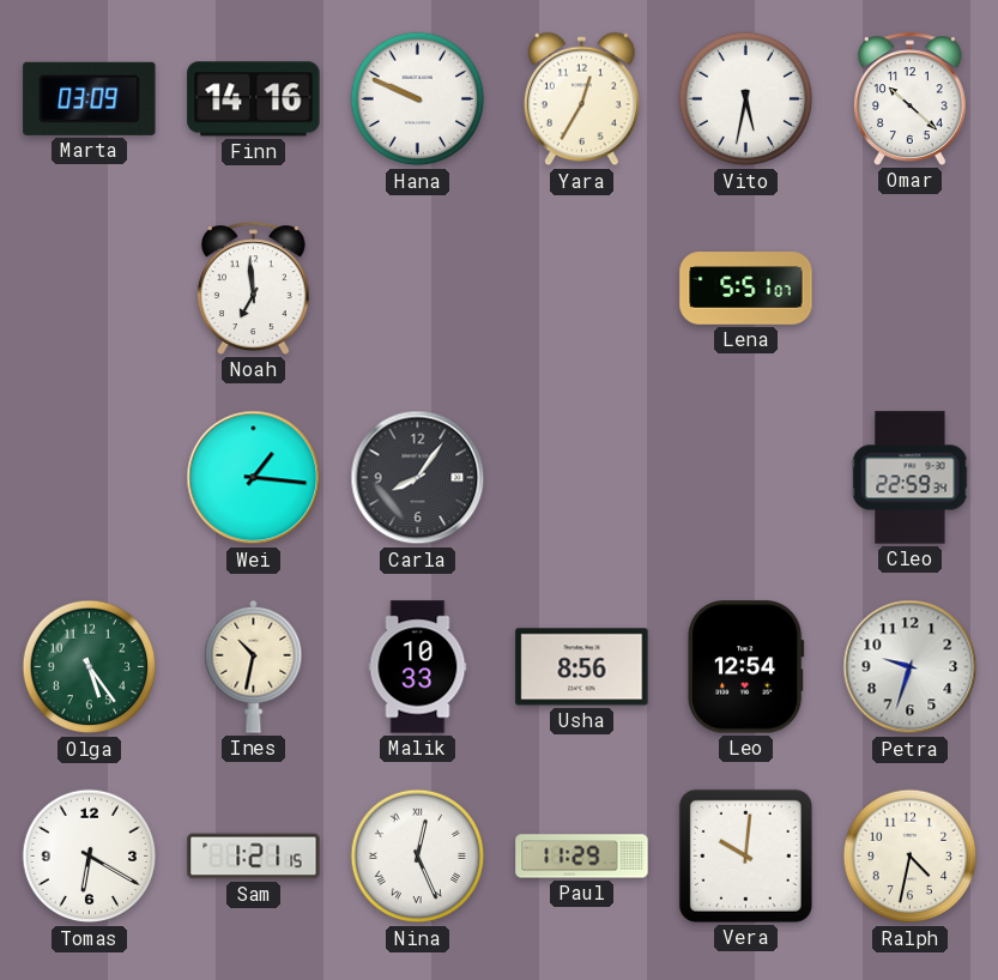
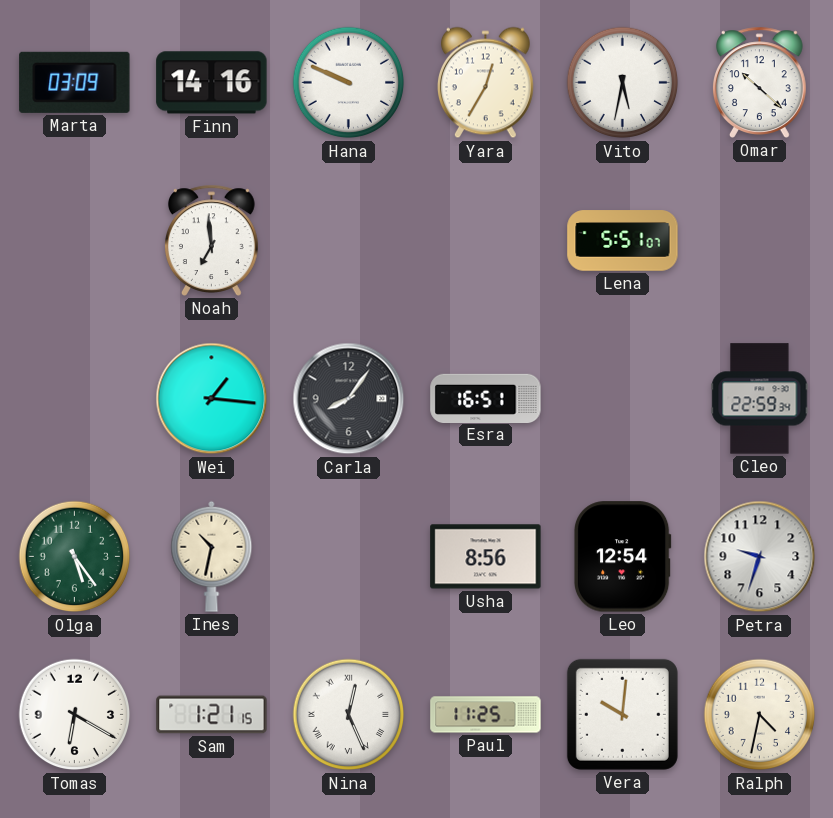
Esra: none -> 16:51
Malik: 10:33 -> none
Paul: 11:29 -> 11:25
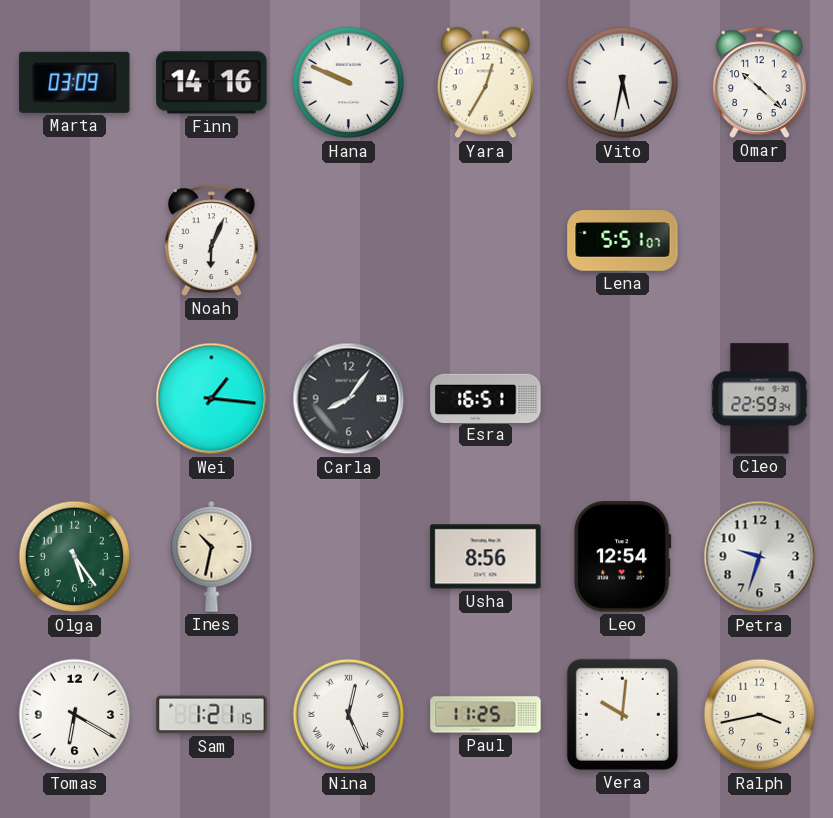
Noah: 6:59 -> 6:04
Ralph: 4:32 -> 3:43
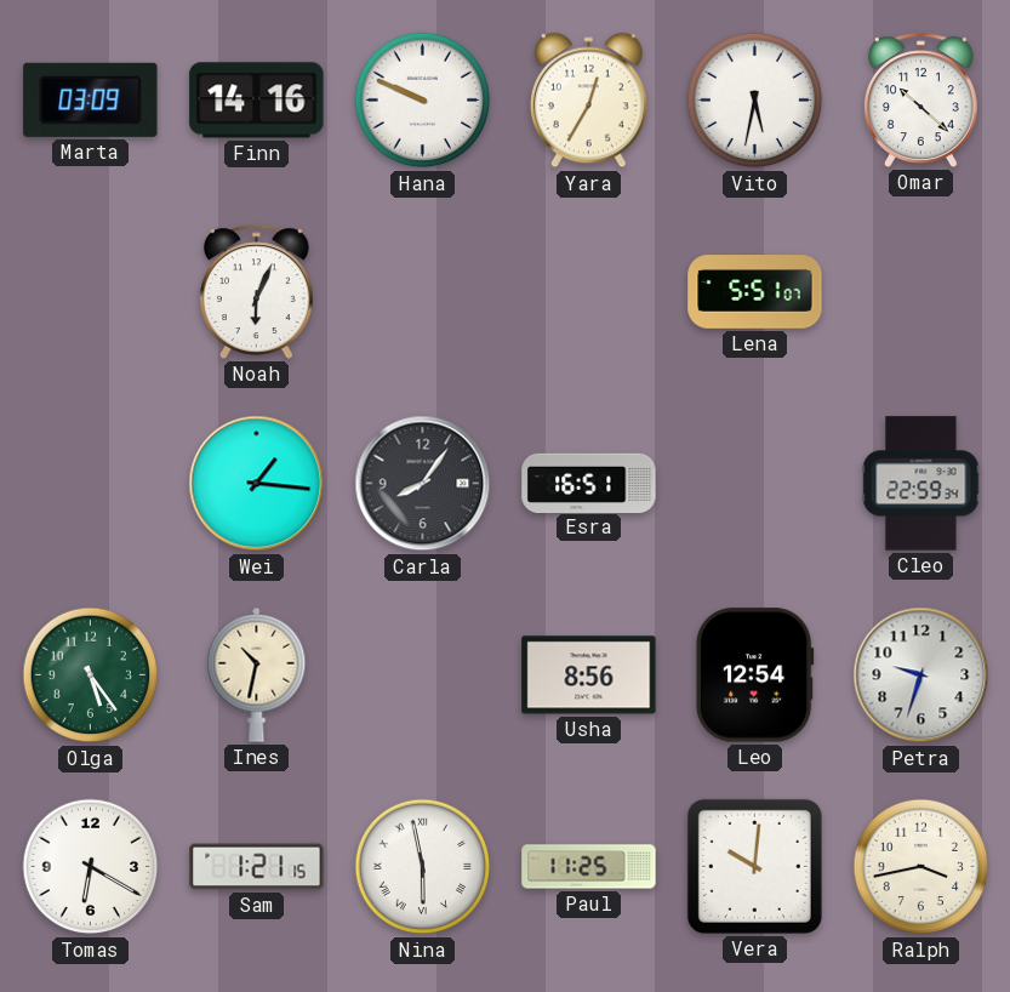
Nina: 12:26 -> 5:58
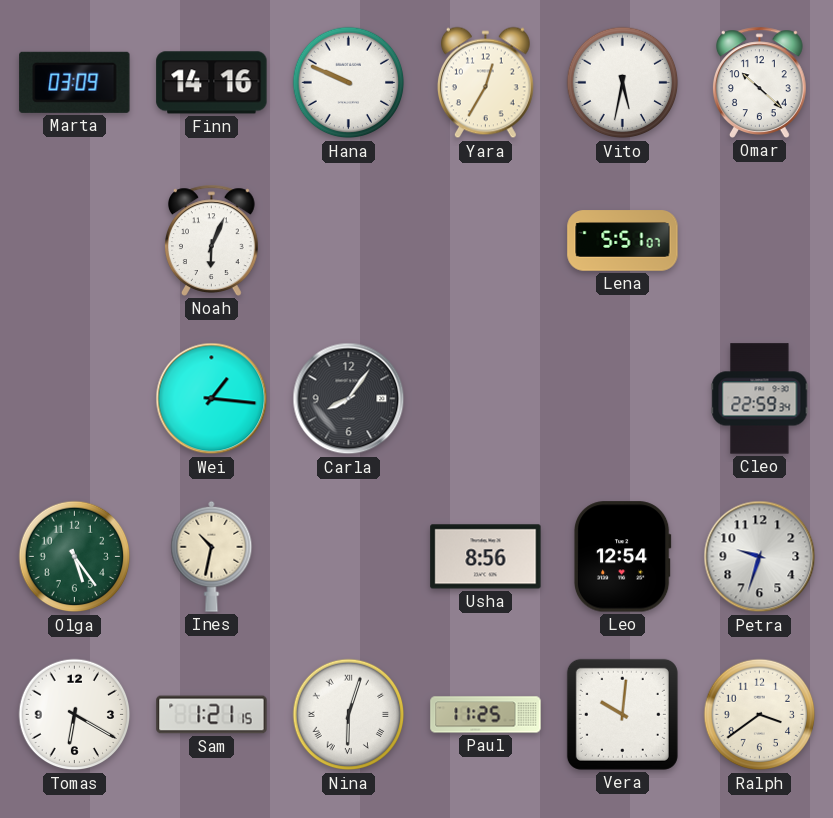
Esra: 16:51 -> none
Nina: 5:58 -> 6:03
Ralph: 3:43 -> 3:39
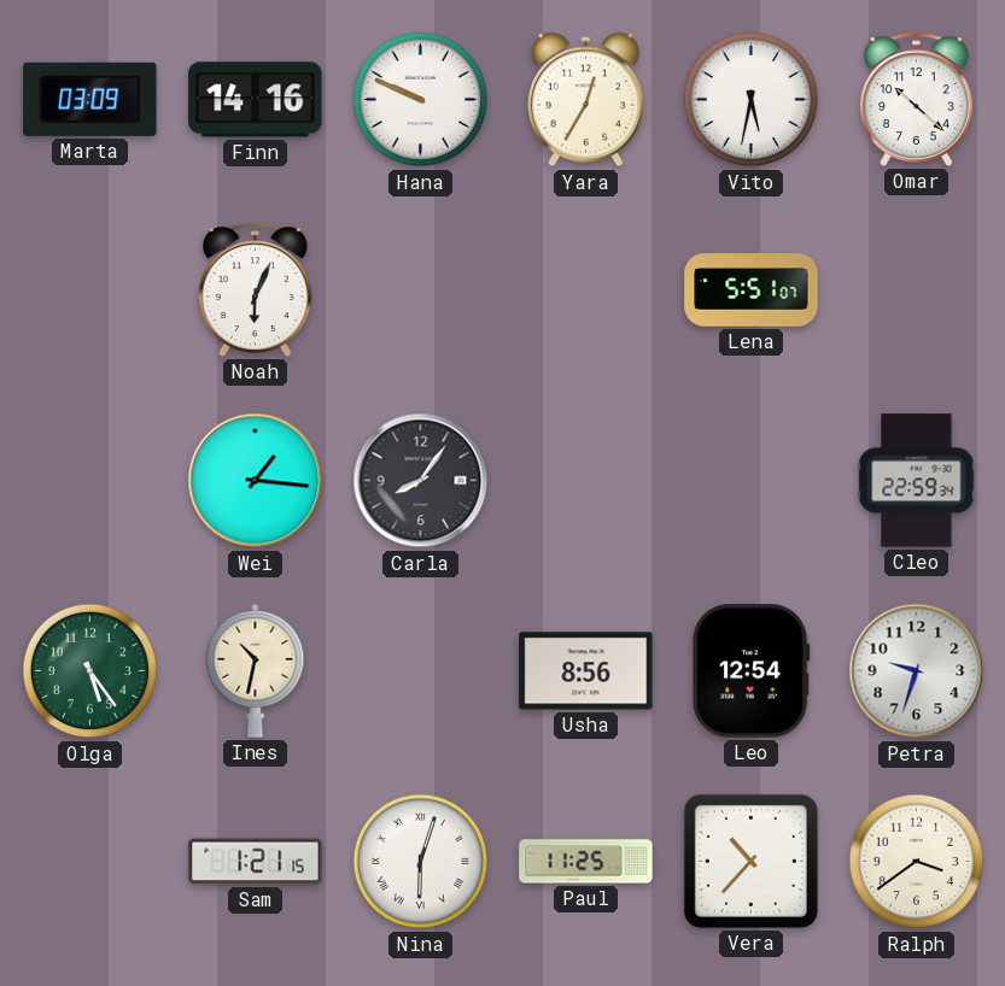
Tomas: 6:20 -> none
Vera: 10:01 -> 10:37
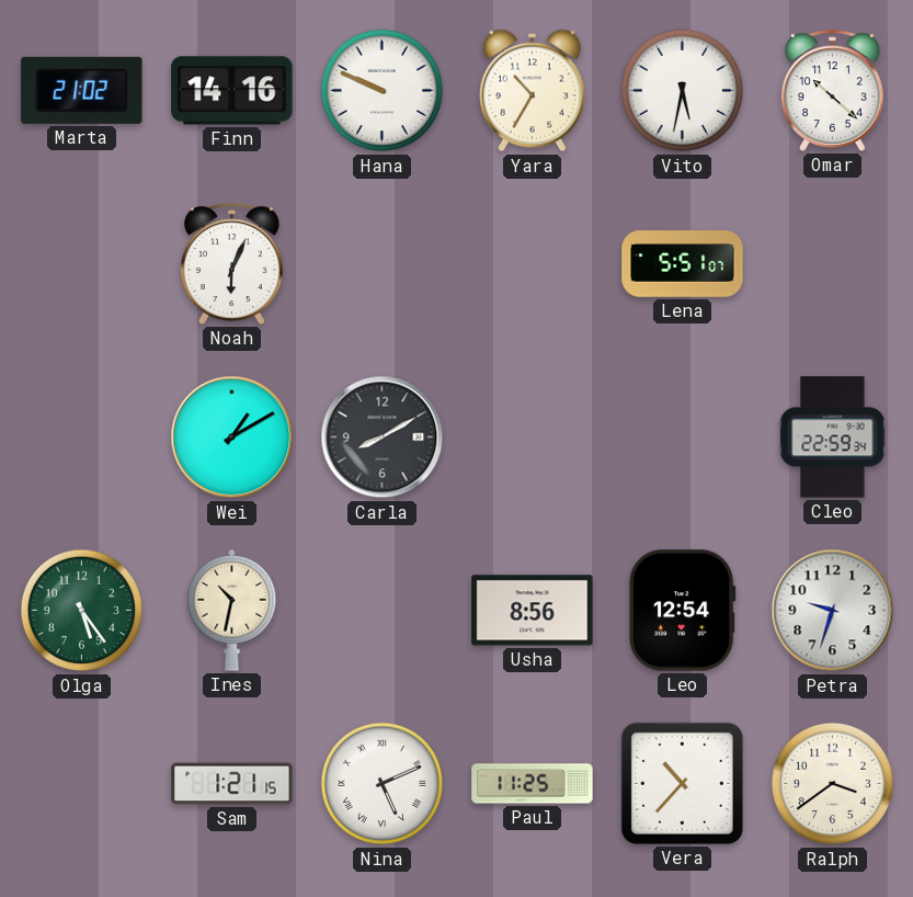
Marta: 03:09 -> 21:02
Yara: 12:35 -> 10:35
Wei: 1:16 -> 1:10
Carla: 8:06 -> 8:10
Nina: 6:03 -> 5:11
